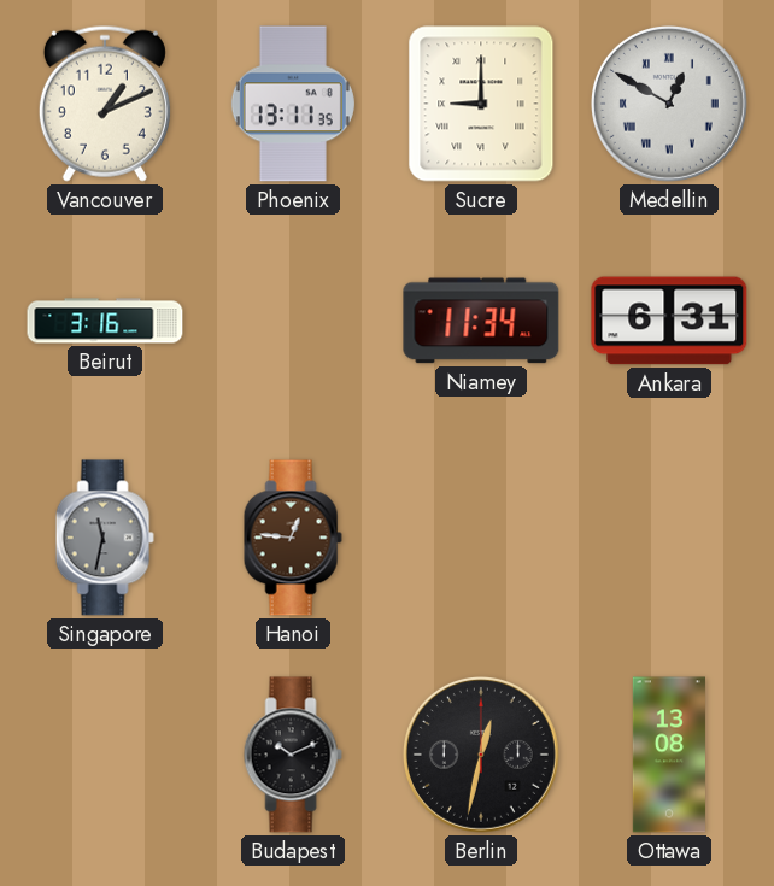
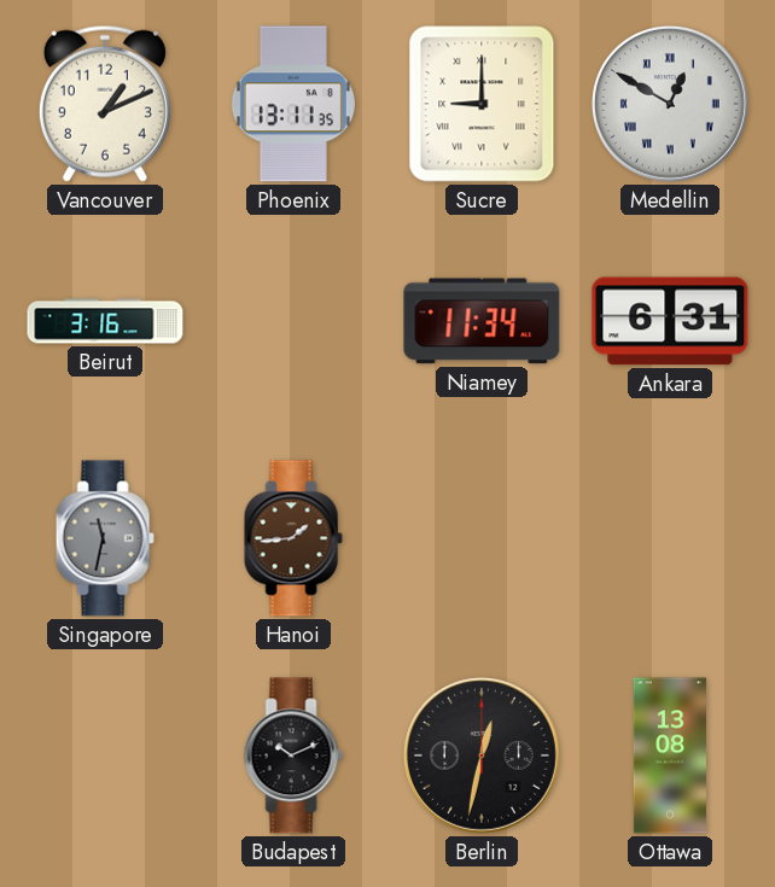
Hanoi: 12:46 -> 1:44
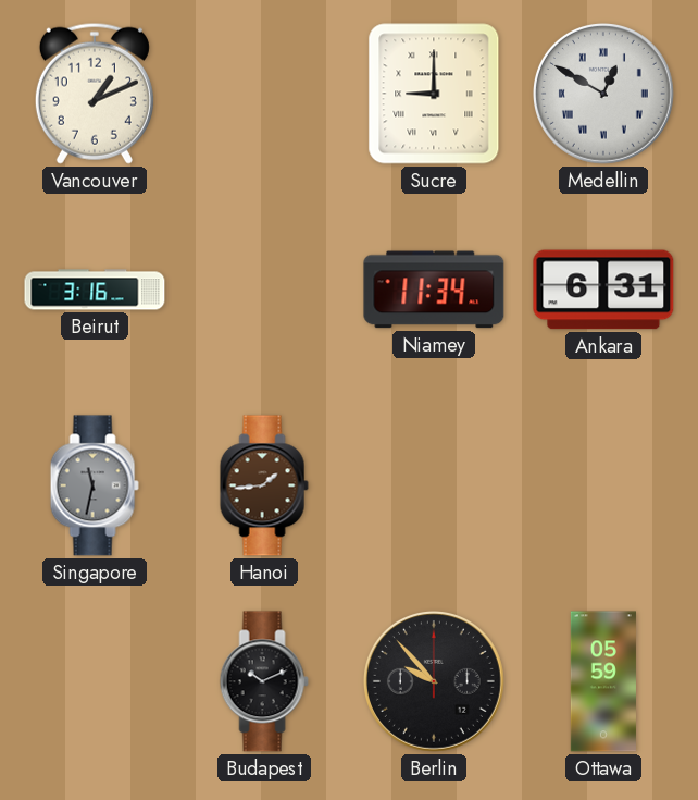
Phoenix: 13:11 -> none
Berlin: 12:32 -> 9:53
Ottawa: 13:08 -> 05:59
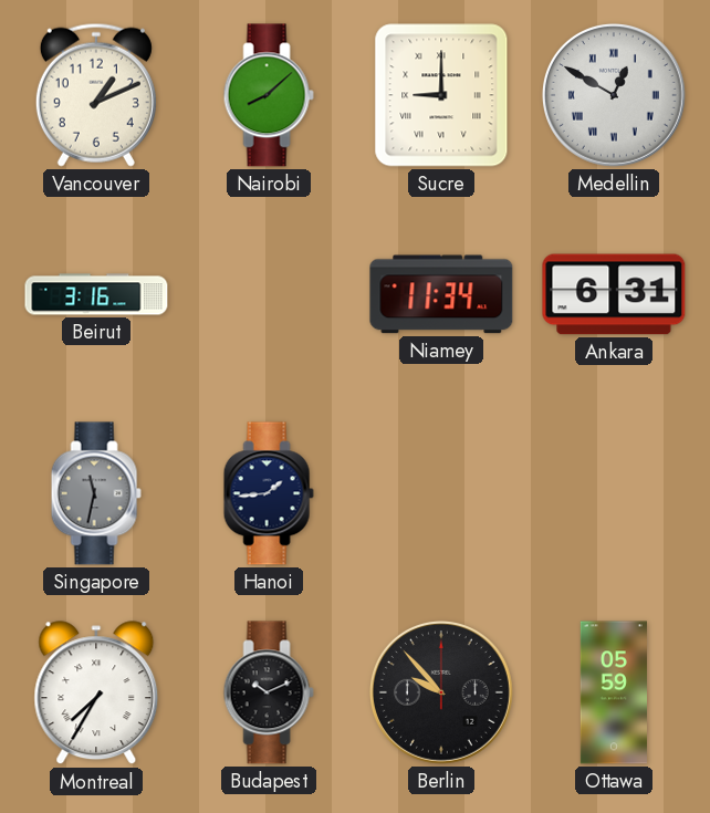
Nairobi: none -> 8:08
Hanoi dial: brown -> navy
Montreal: none -> 7:35
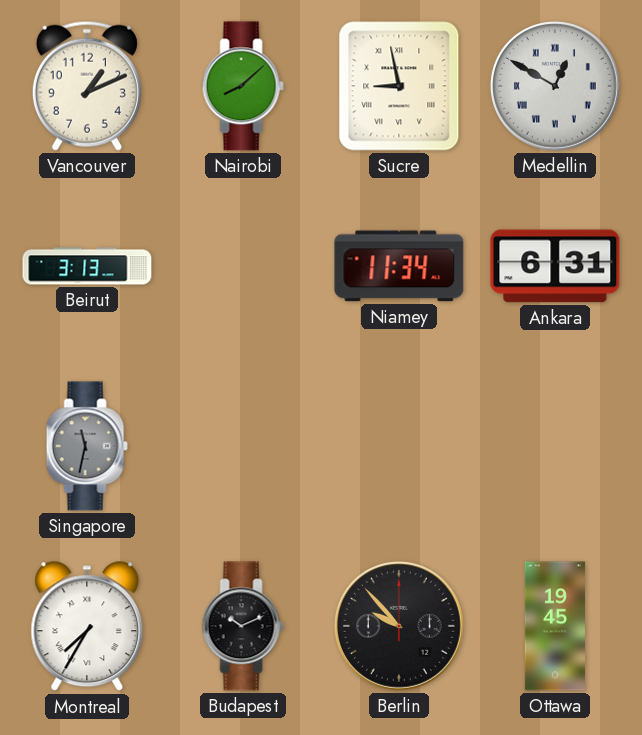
Sucre: 9:00 -> 8:58
Beirut: 3:16 -> 3:13
Hanoi: 1:44 -> none
Ottawa: 05:59 -> 19:45
